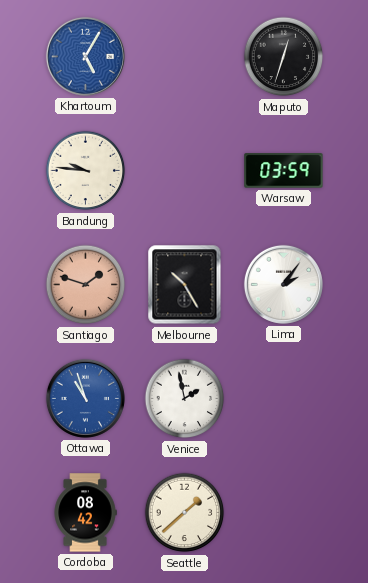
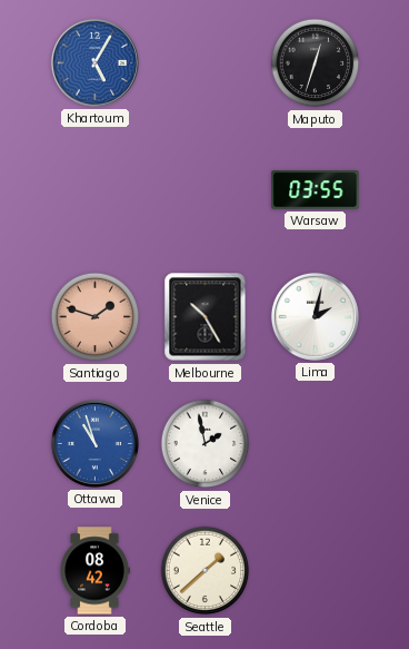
Bandung: 9:46 -> none
Warsaw: 03:59 -> 03:55
Lima: 2:06 -> 2:02
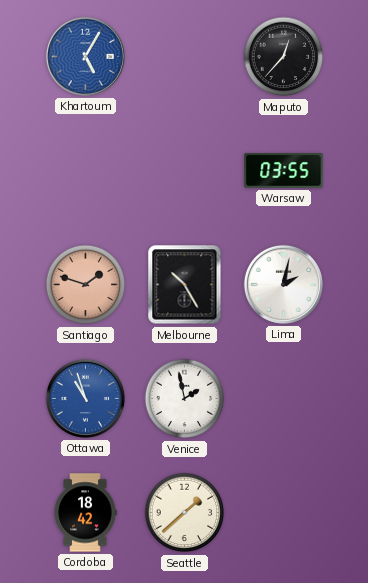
Maputo: 12:33 -> 12:37
Cordoba: 08:42 -> 18:42
